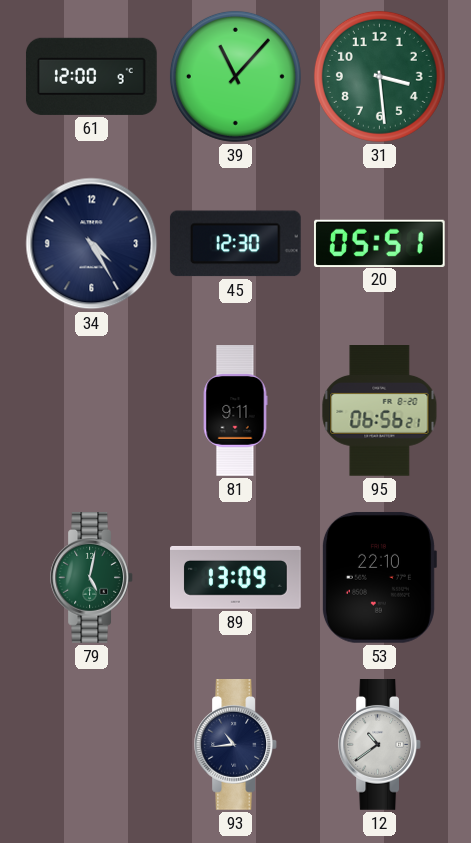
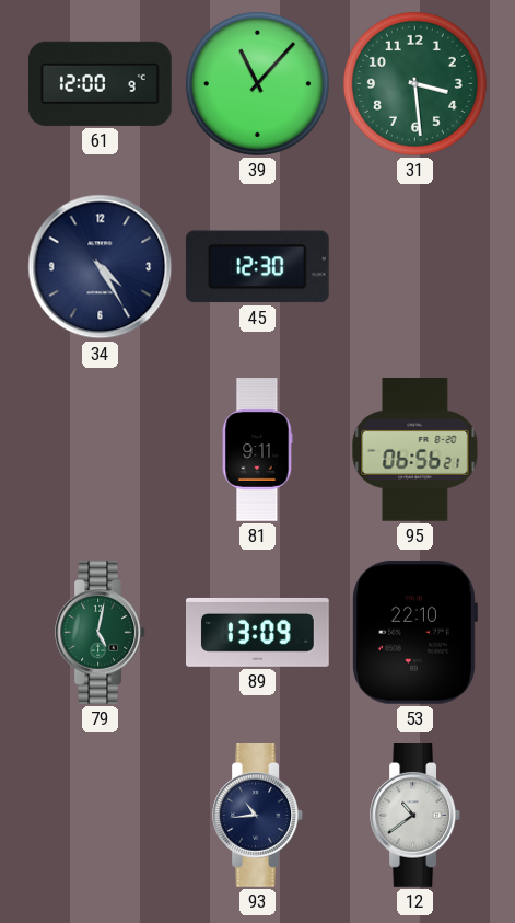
20: 05:51 -> none
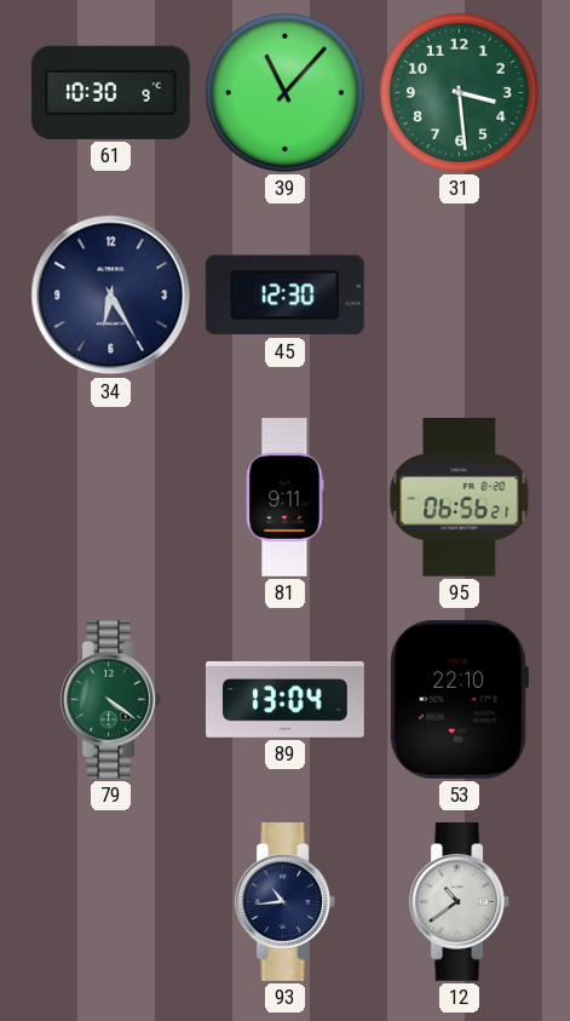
61: 12:00 -> 10:30
34: 4:25 -> 6:25
79: 5:02 -> 4:21
89: 13:09 -> 13:04
